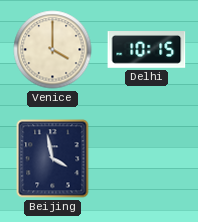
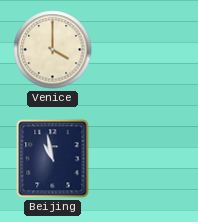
Delhi: 10:15 -> none
Beijing: 3:58 -> 10:58
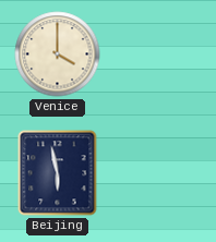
Beijing: 10:58 -> 5:58
